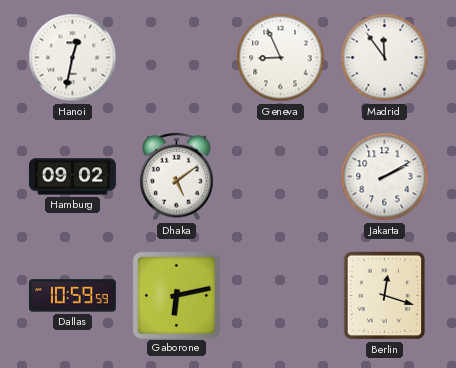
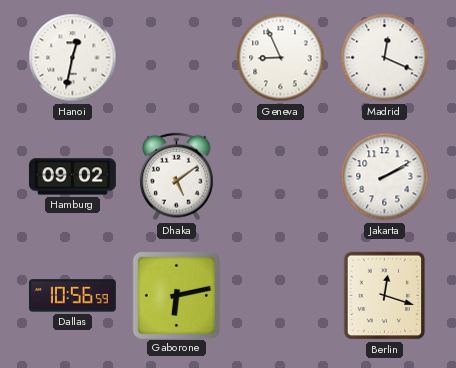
Madrid: 11:54 -> 12:19
Dallas: 10:59 -> 10:56
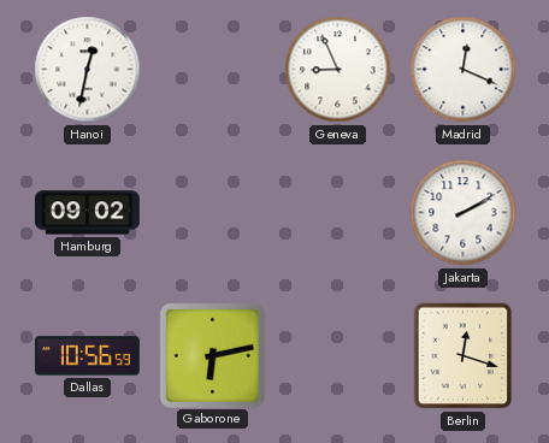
Dhaka: 5:09 -> none
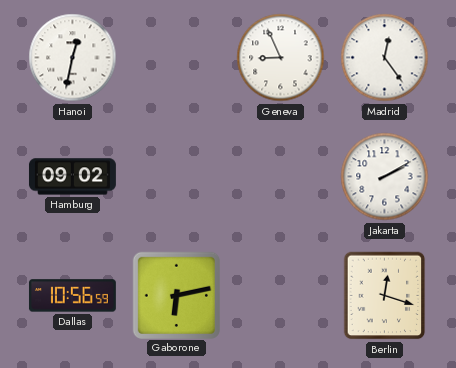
Madrid: 12:19 -> 12:24
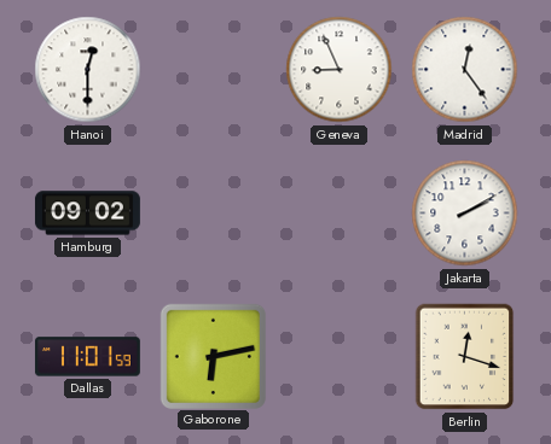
Hanoi: 12:32 -> 12:30
Dallas: 10:56 -> 11:01
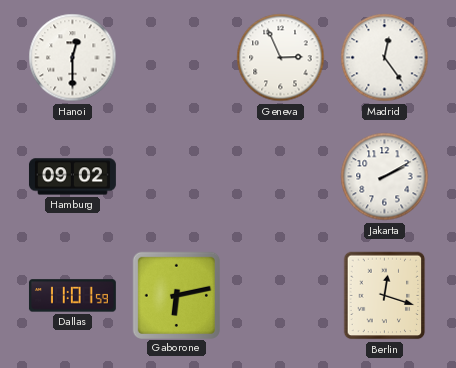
Geneva: 8:56 -> 2:56
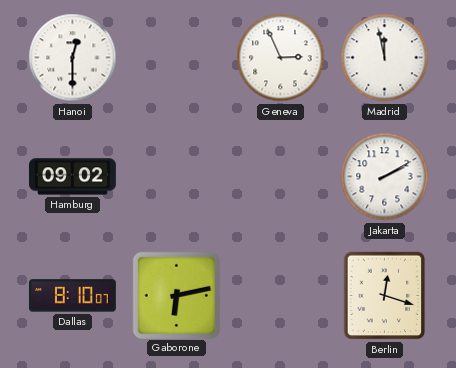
Madrid: 12:24 -> 11:58
Dallas: 11:01 -> 8:10
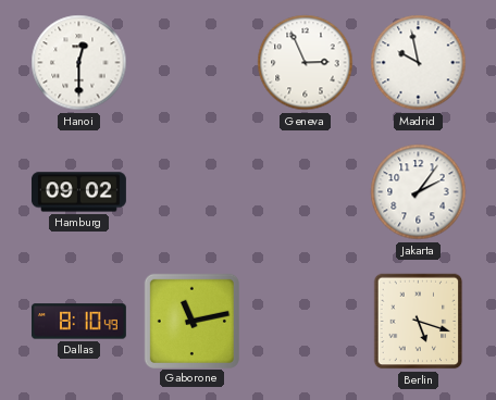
Madrid: 11:58 -> 9:58
Jakarta: 2:10 -> 2:06
Dallas: 8:10:07 -> 8:10:49
Gaborone: 6:13 -> 11:13
Berlin: 12:18 -> 5:18
